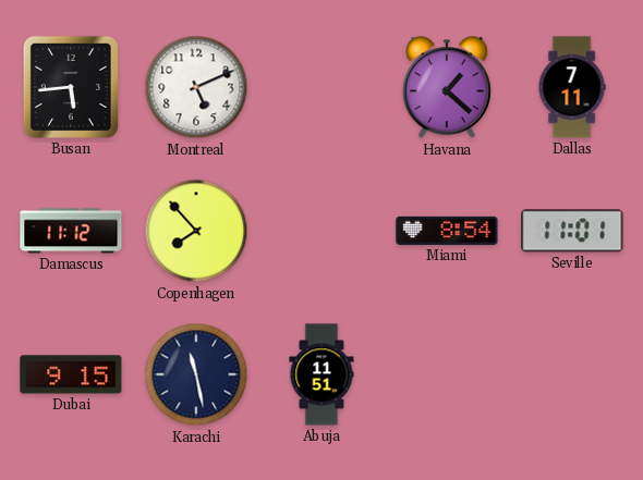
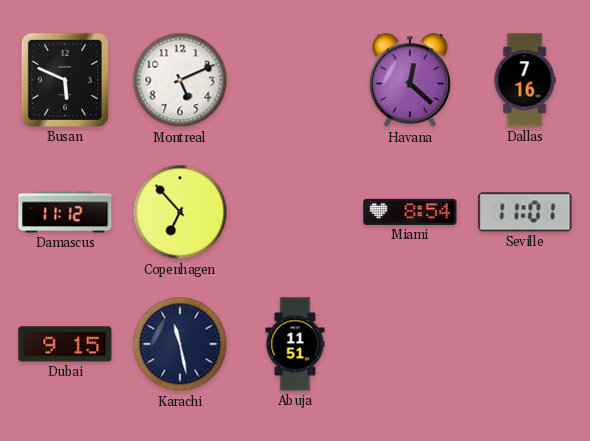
Busan: 5:44 -> 5:49
Havana: 1:22 -> 12:22
Dallas: 7:11 -> 7:16
Copenhagen: 7:53 -> 6:53
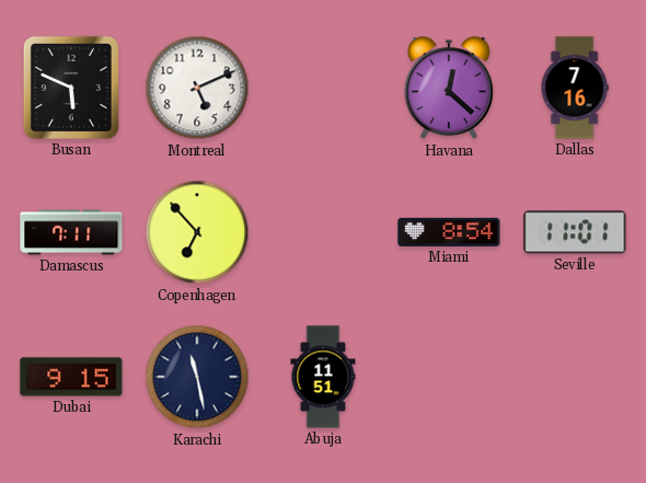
Damascus: 11:12 -> 7:11
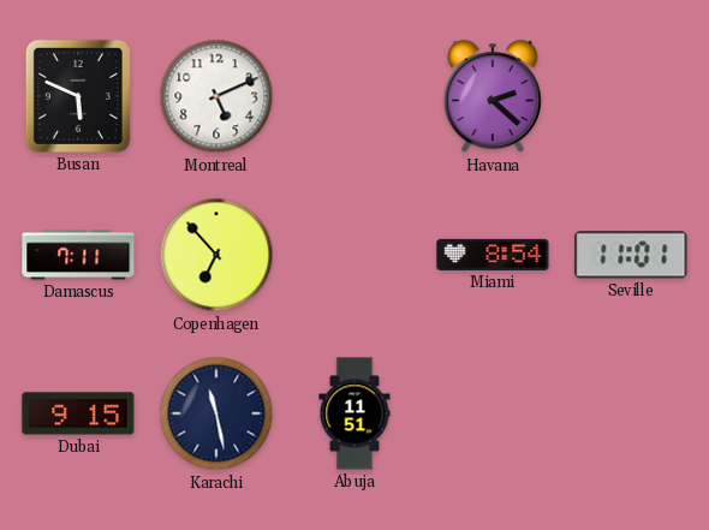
Havana: 12:22 -> 2:22
Dallas: 7:16 -> none
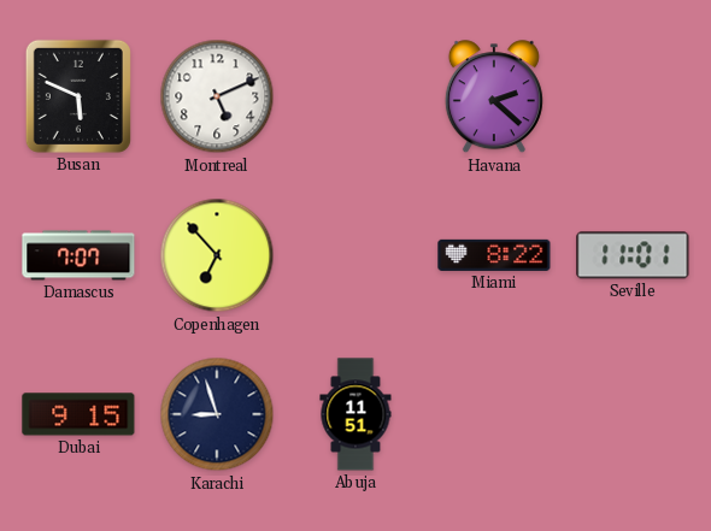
Damascus: 7:11 -> 7:07
Miami: 8:54 -> 8:22
Karachi: 11:28 -> 8:57
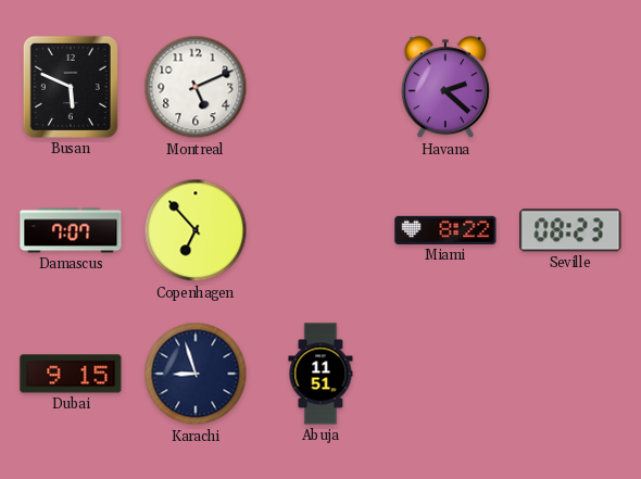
Seville: 11:01 -> 08:23
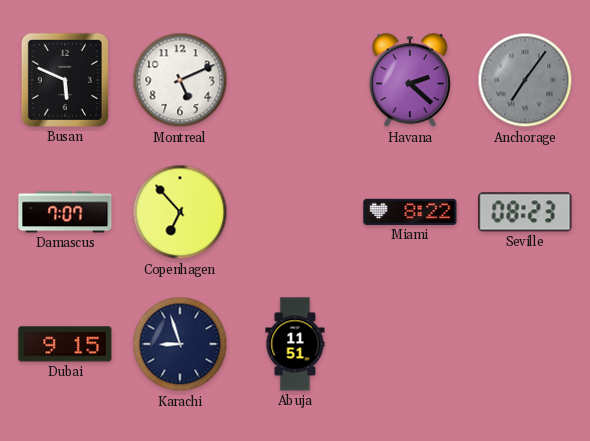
Anchorage: none -> 7:06
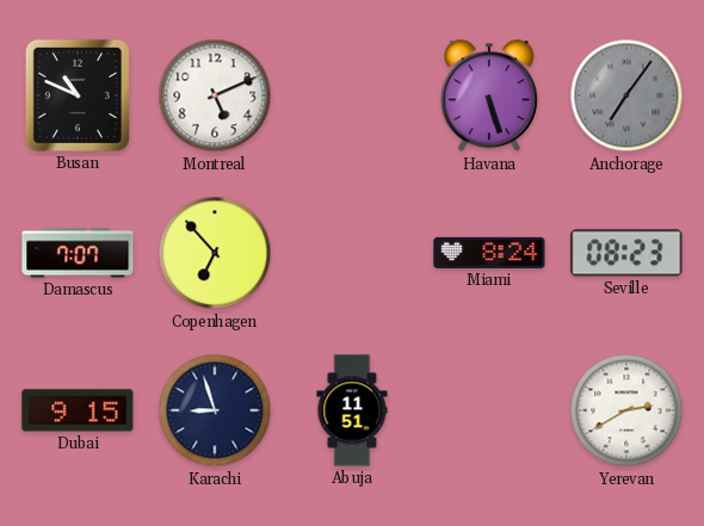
Busan: 5:49 -> 10:49
Havana: 2:22 -> 5:27
Miami: 8:22 -> 8:24
Yerevan: none -> 2:40
